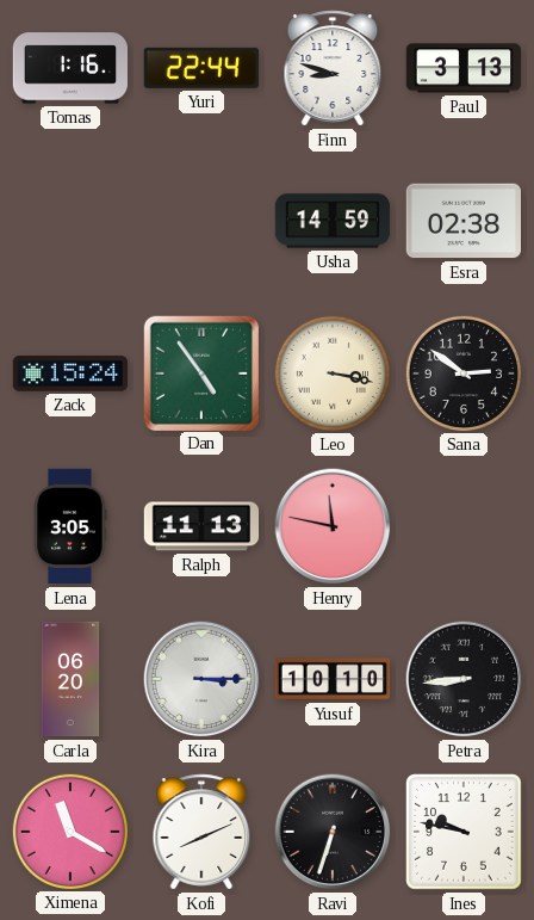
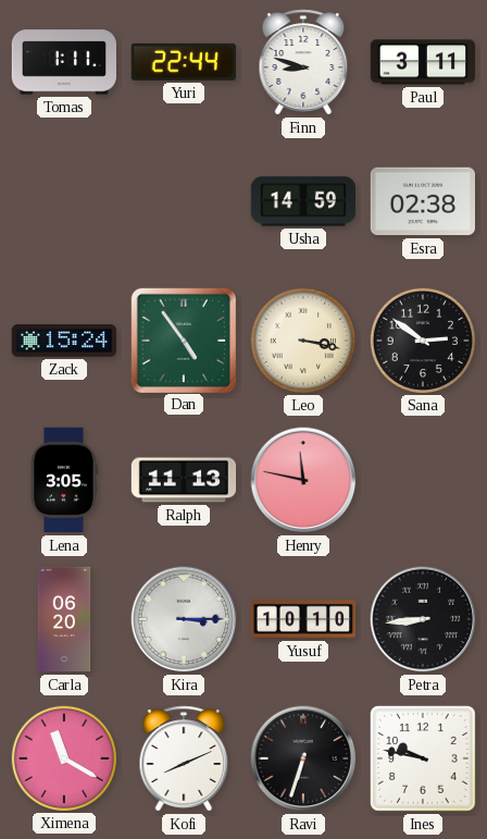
Tomas: 1:16 -> 1:11
Paul: 3:13 -> 3:11
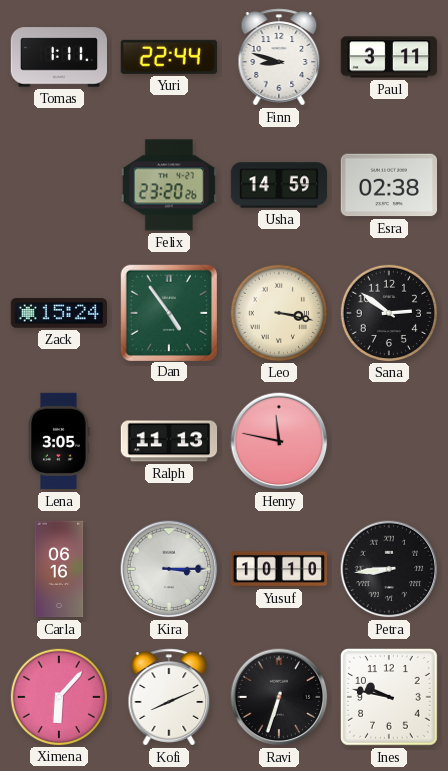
Felix: none -> 23:20
Carla: 06:20 -> 06:16
Ximena: 11:20 -> 6:07
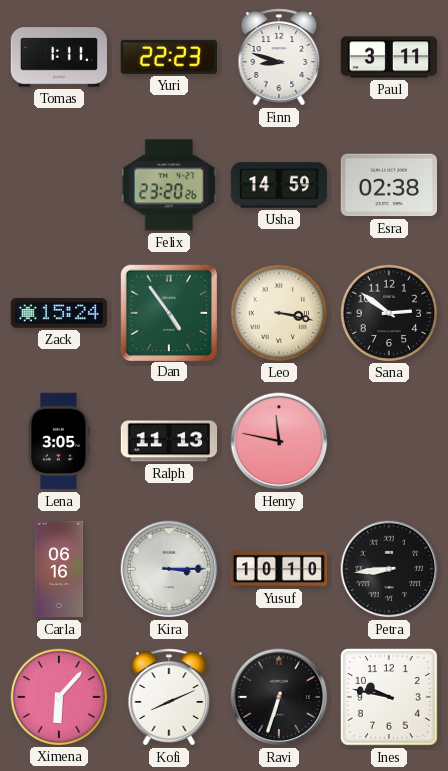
Yuri: 22:44 -> 22:23
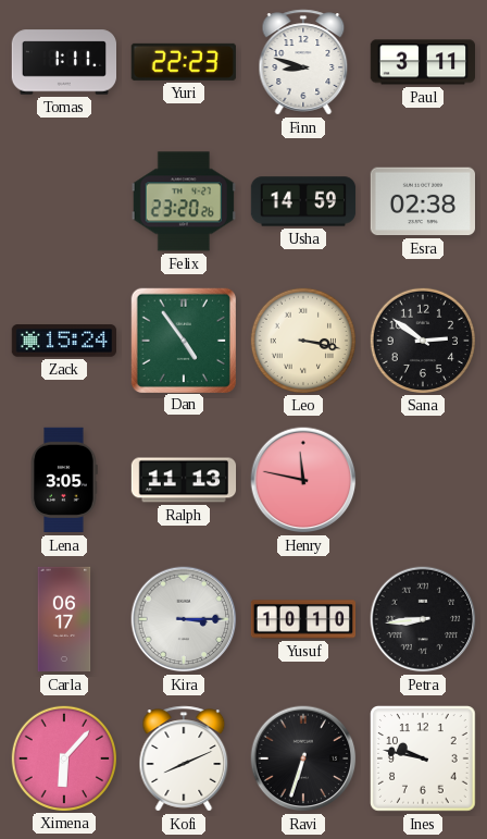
Carla: 06:16 -> 06:17
